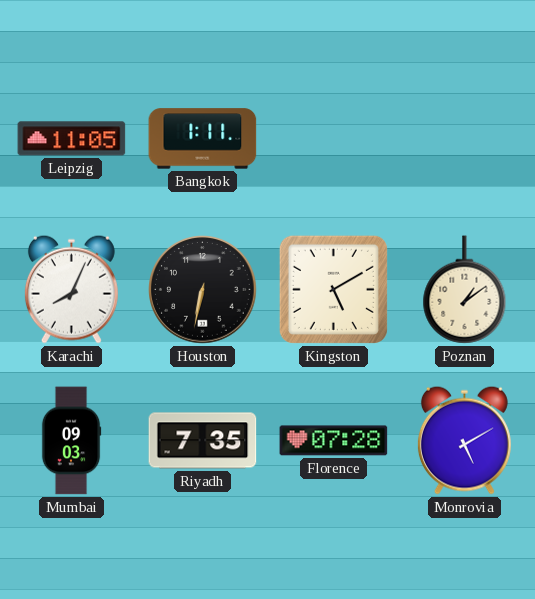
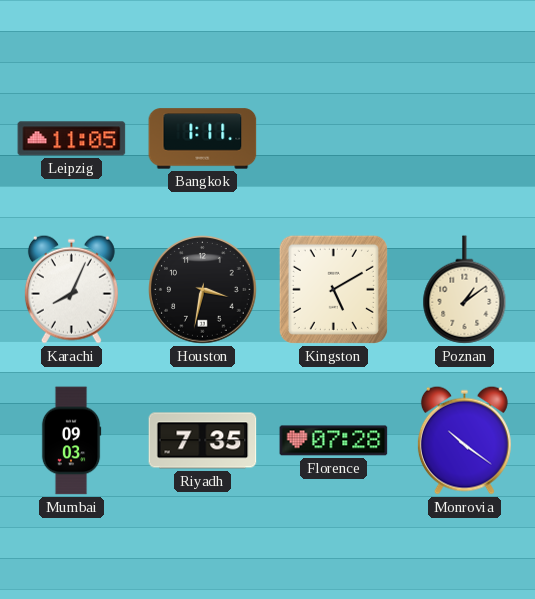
Houston: 6:32 -> 3:32
Monrovia: 5:10 -> 10:21
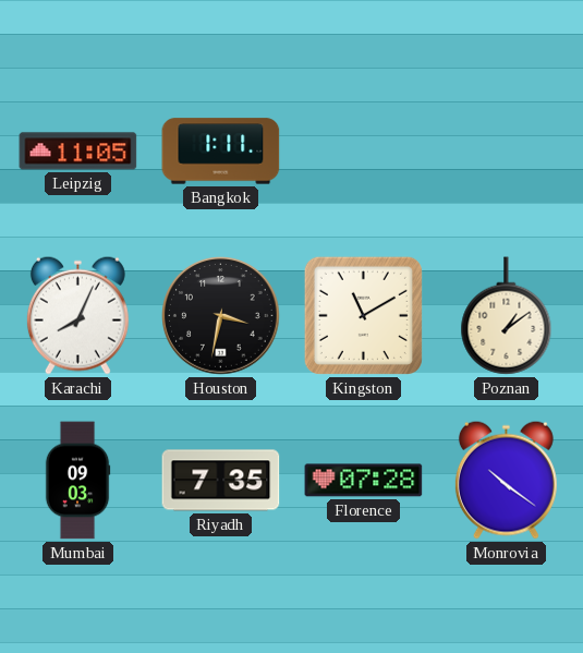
Kingston: 5:10 -> 11:10
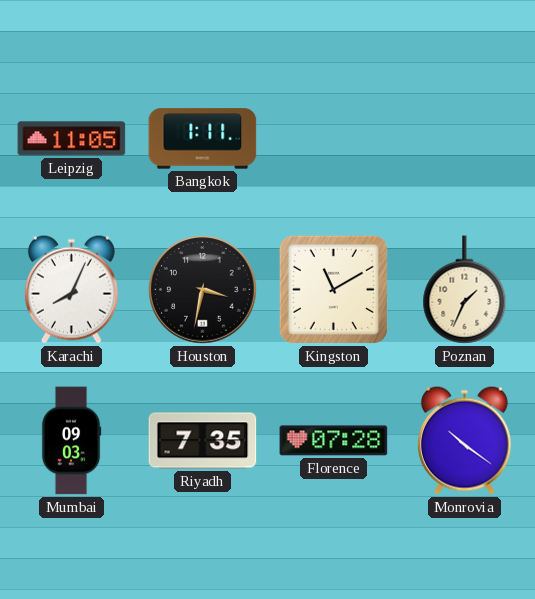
Poznan: 1:09 -> 1:34
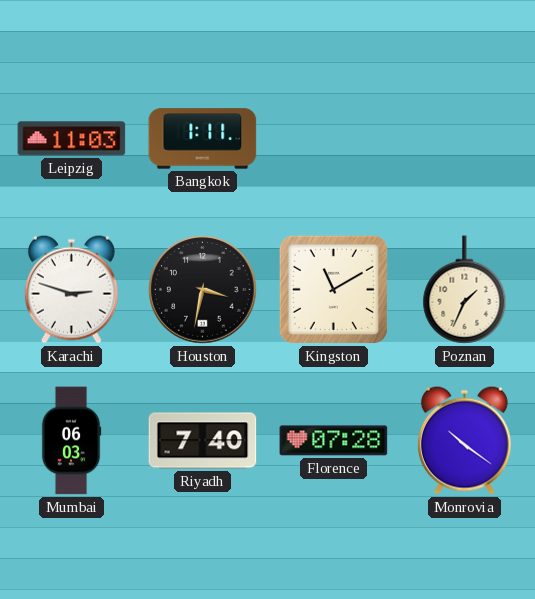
Leipzig: 11:05 -> 11:03
Karachi: 8:04 -> 2:48
Mumbai: 09:03 -> 06:03
Riyadh: 7:35 -> 7:40
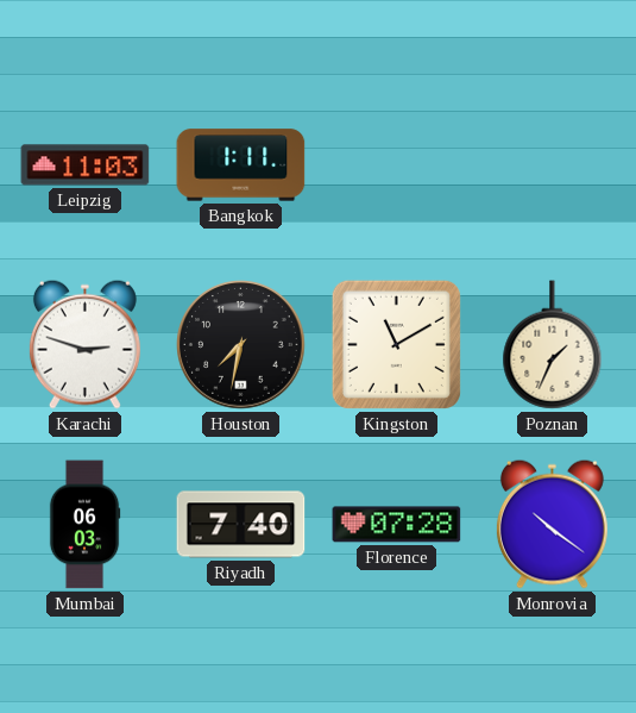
Houston: 3:32 -> 7:32
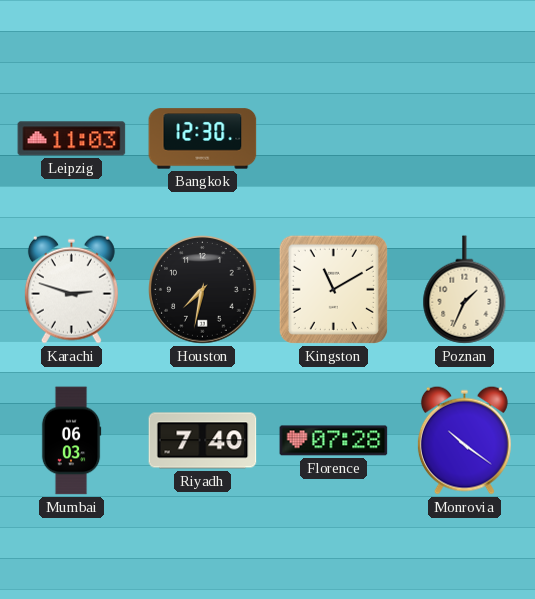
Bangkok: 1:11 -> 12:30
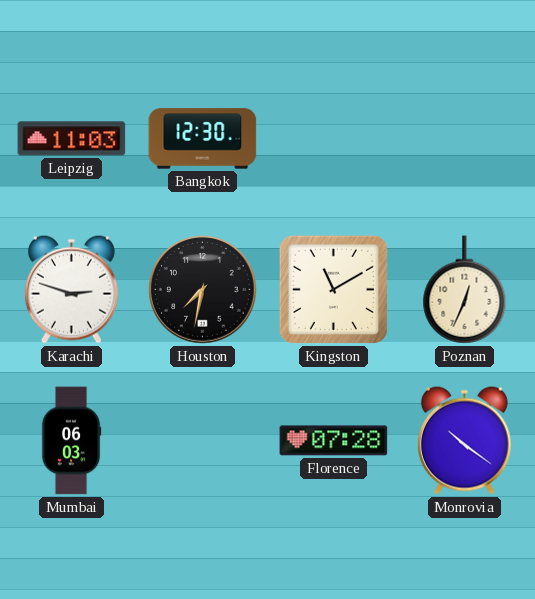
Poznan: 1:34 -> 12:34
Riyadh: 7:40 -> none
